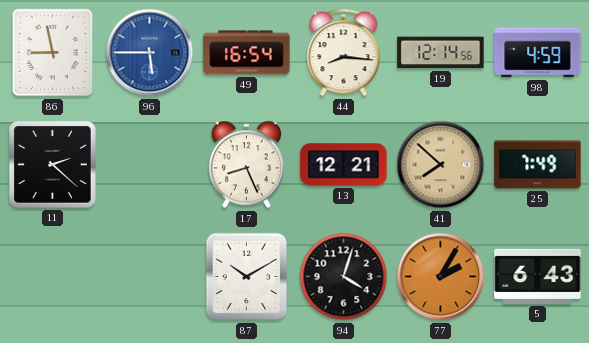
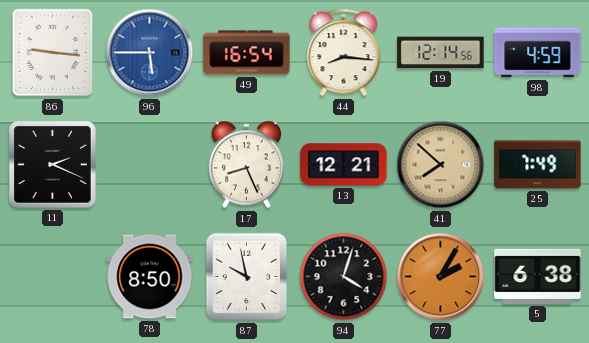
86: 8:58 -> 9:16
11: 2:22 -> 2:19
78: none -> 8:50
87: 10:10 -> 9:58
5: 6:43 -> 6:38
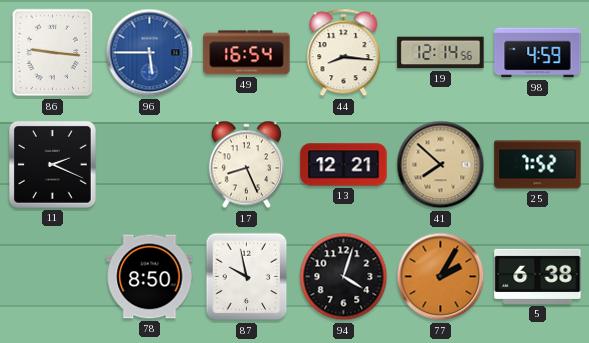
25: 7:49 -> 7:52
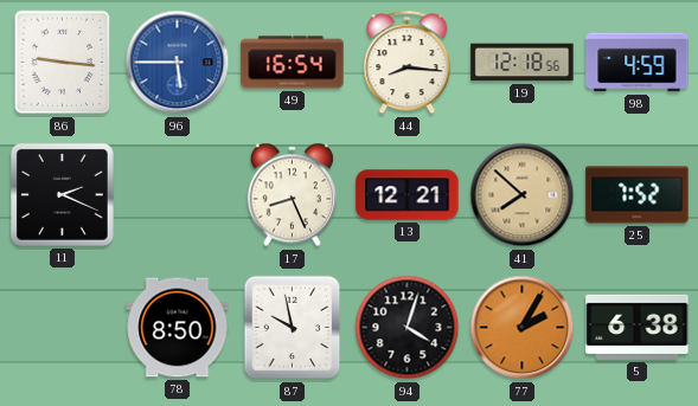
19: 12:14 -> 12:18
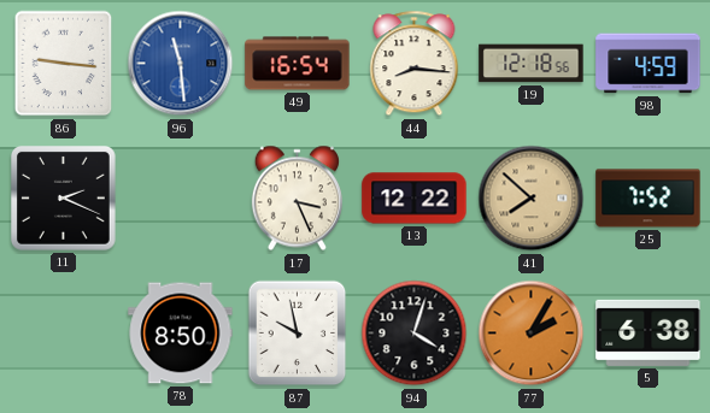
96: 5:45 -> 11:29
17: 8:26 -> 3:26
13: 12:21 -> 12:22
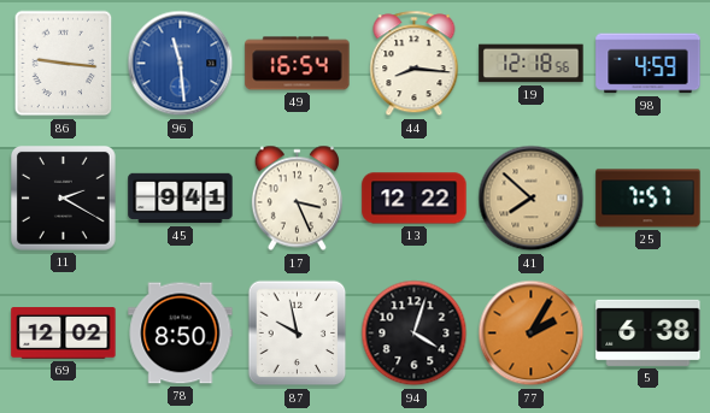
11: 2:19 -> 2:20
45: none -> 9:41
25: 7:52 -> 7:57
69: none -> 12:02
